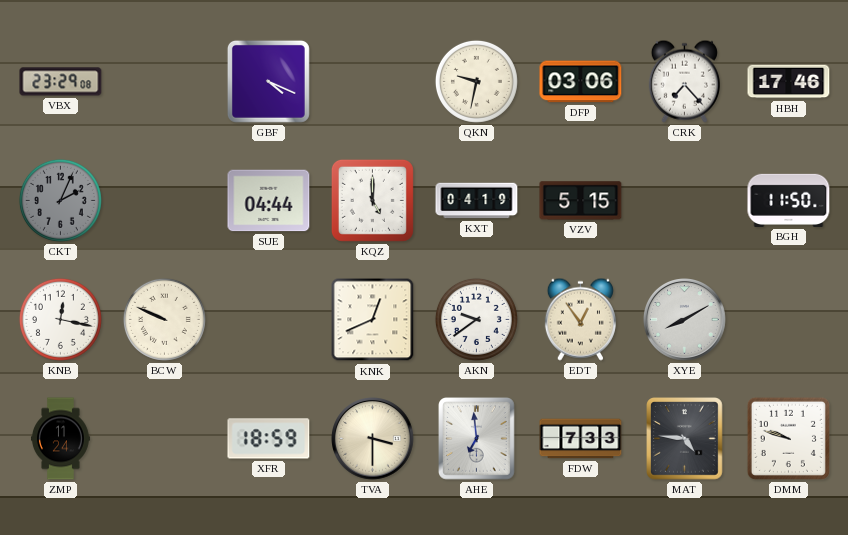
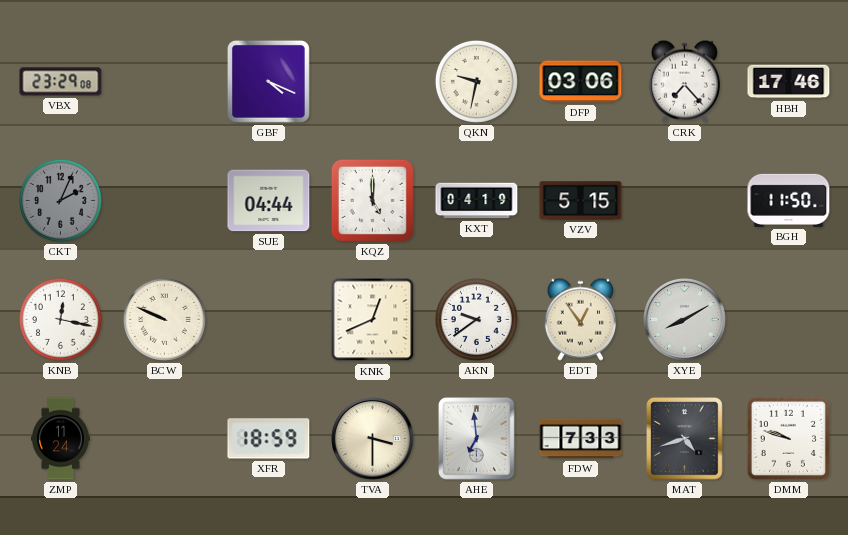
MAT: 4:46 -> 4:42
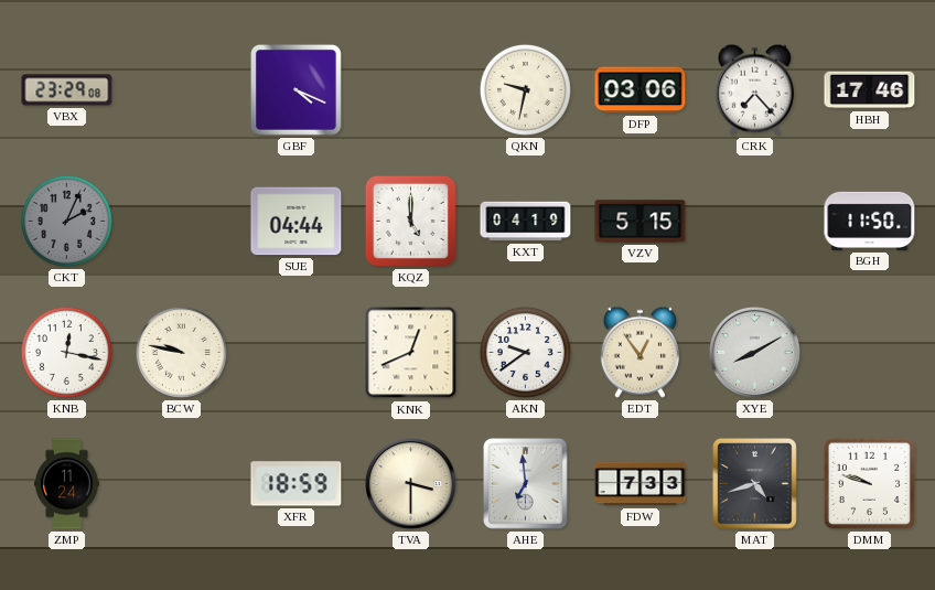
BCW: 9:49 -> 9:47
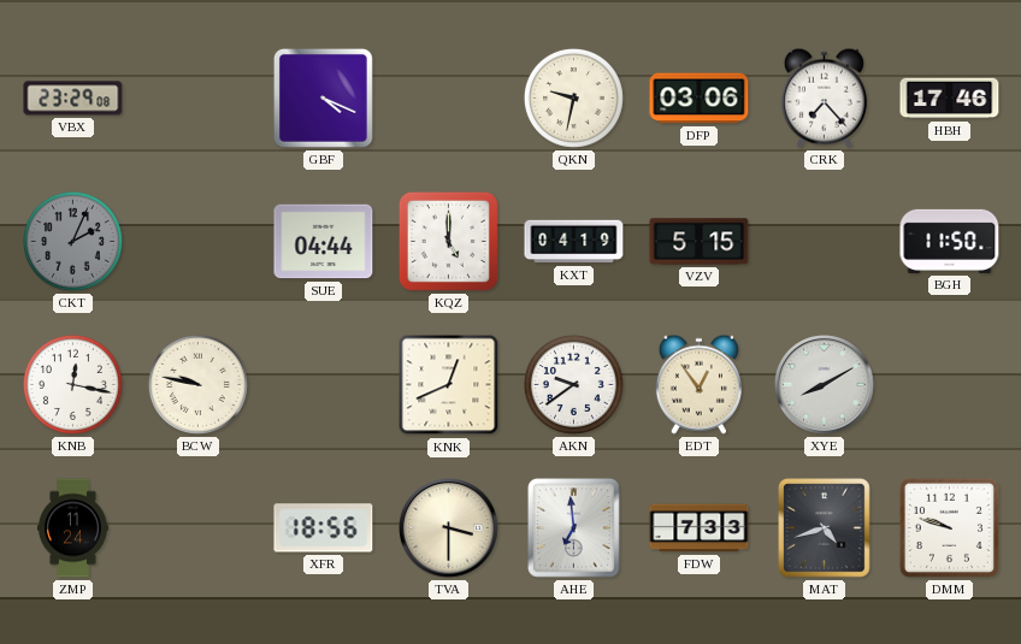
XFR: 18:59 -> 18:56
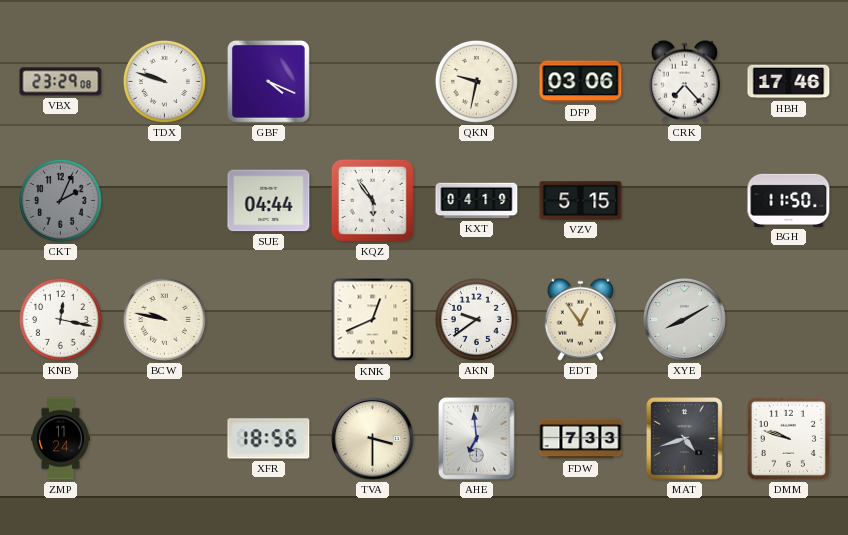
TDX: none -> 9:48
KQZ: 5:00 -> 5:54
